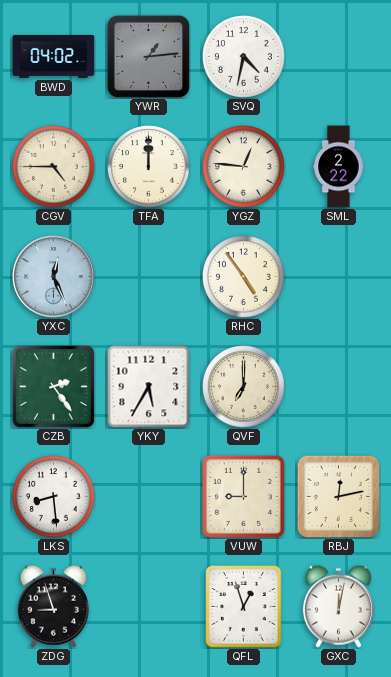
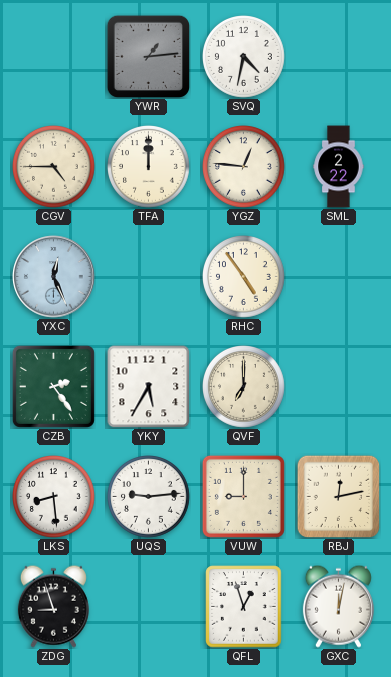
BWD: 04:02 -> none
UQS: none -> 9:14
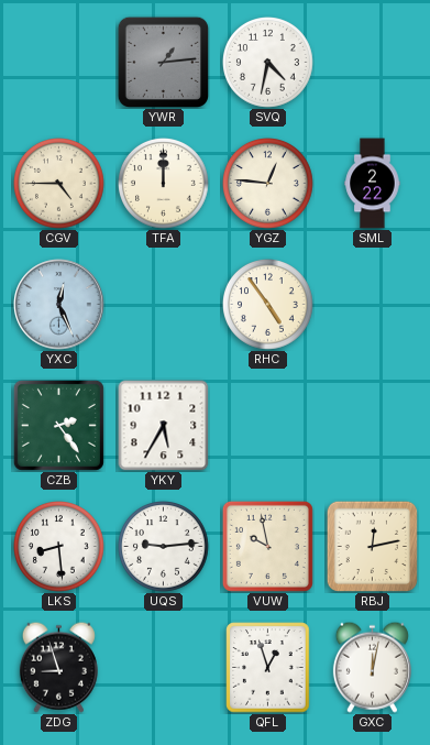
QVF: 7:00 -> none
VUW: 9:00 -> 9:58
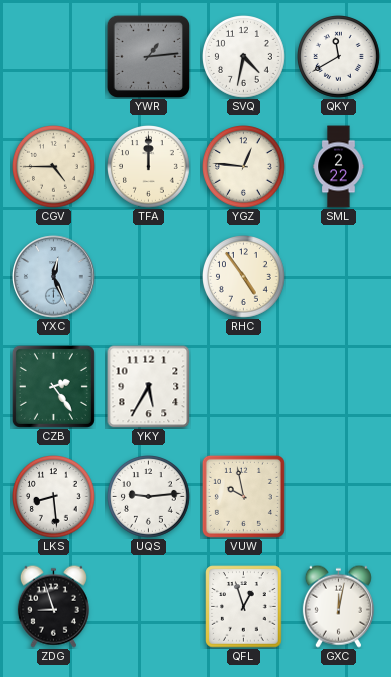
QKY: none -> 11:40
RBJ: 12:13 -> none
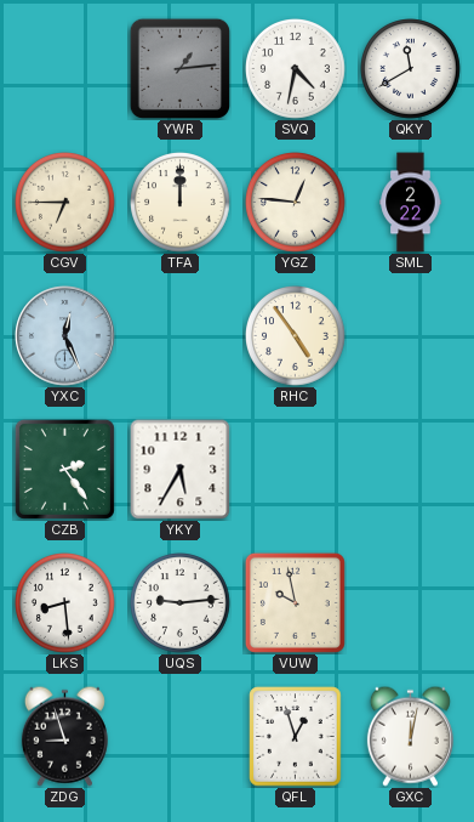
CGV: 4:45 -> 6:45
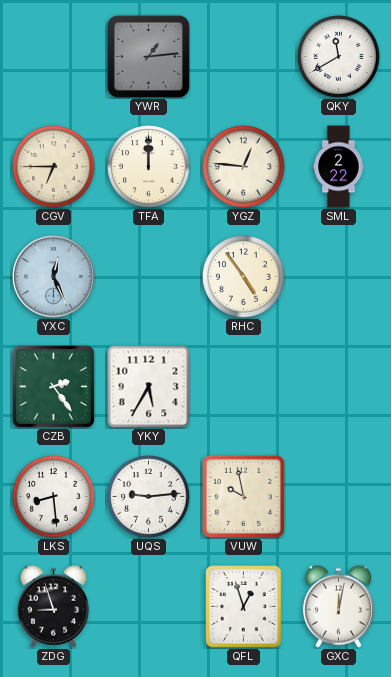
SVQ: 4:32 -> none
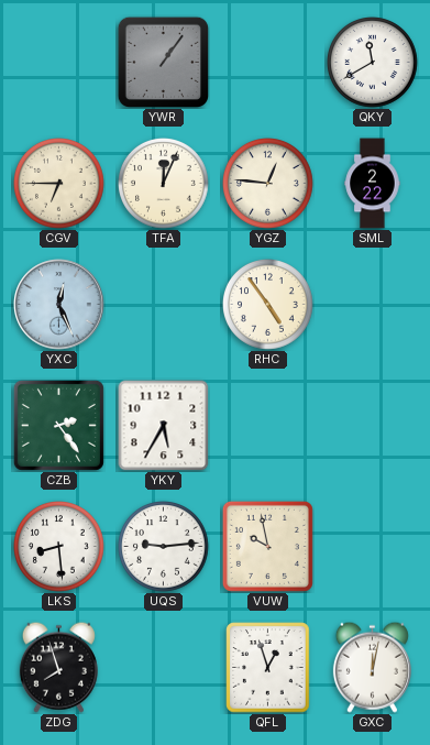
YWR: 1:14 -> 1:06
TFA: 12:00 -> 12:04
ZDG: 8:57 -> 7:57
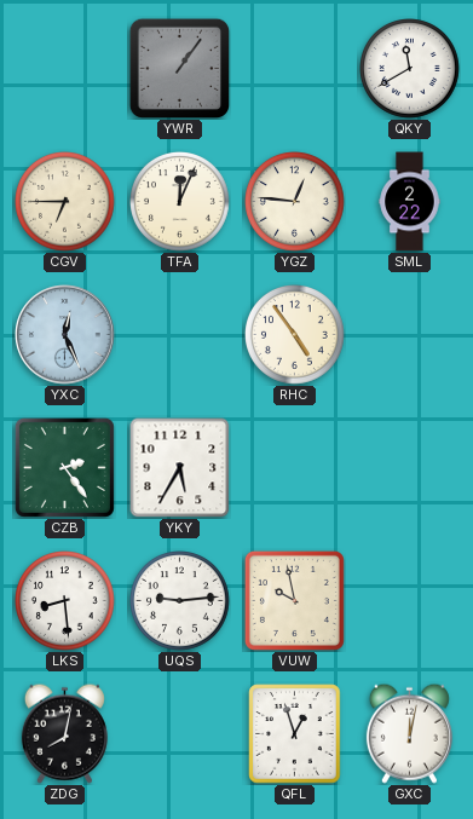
ZDG: 7:57 -> 8:02
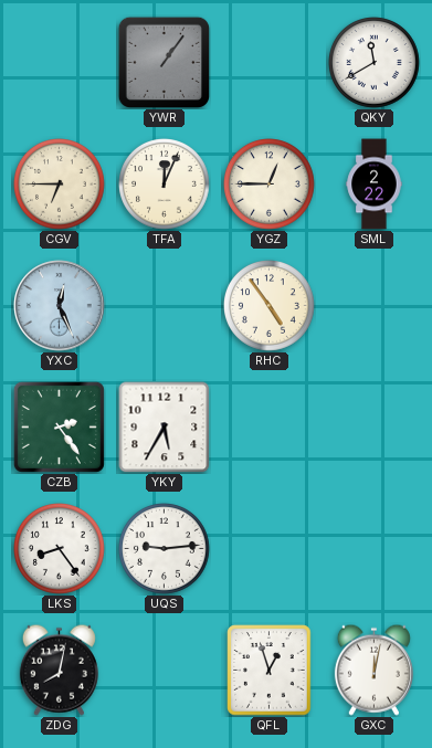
YGZ: 12:46 -> 12:45
LKS: 8:29 -> 8:24
VUW: 9:58 -> none
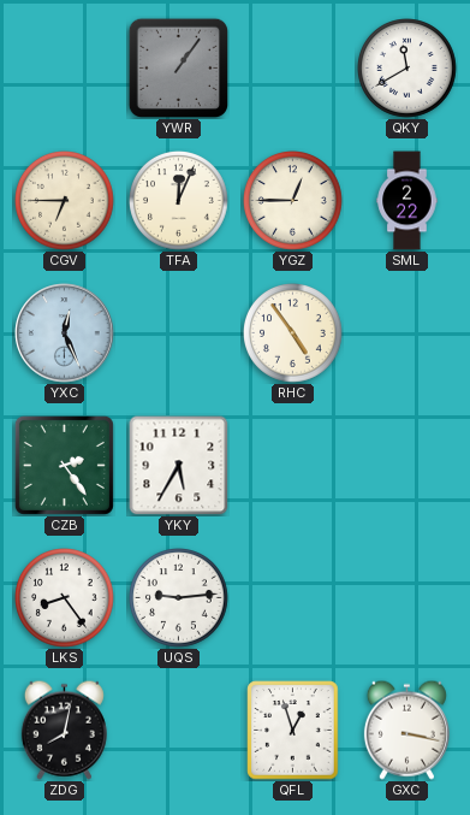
GXC: 12:02 -> 3:17
